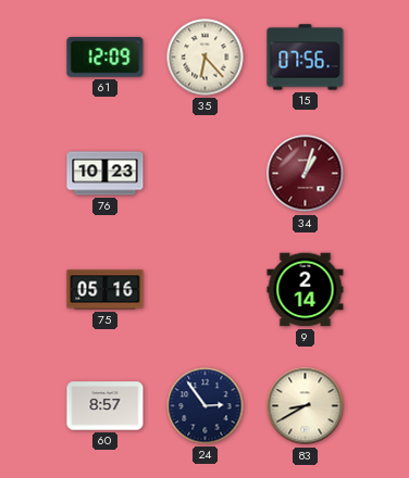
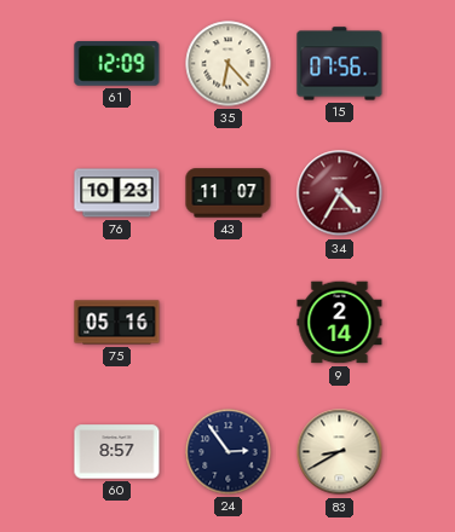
43: none -> 11:07
34: 1:03 -> 4:35
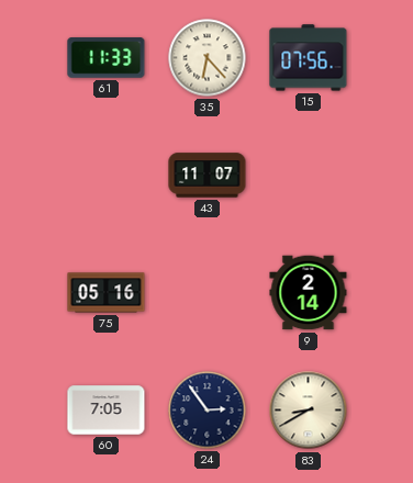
61: 12:09 -> 11:33
76: 10:23 -> none
34: 4:35 -> none
60: 8:57 -> 7:05
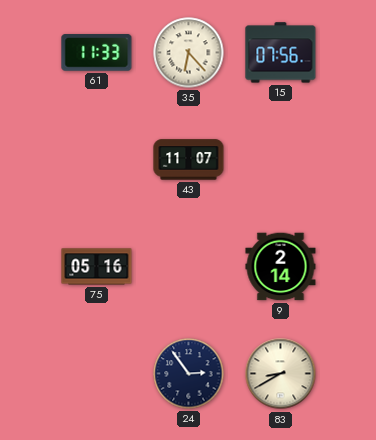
60: 7:05 -> none
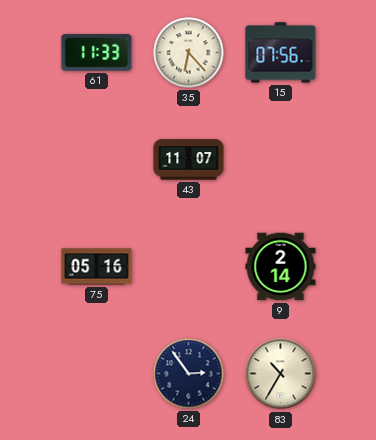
83: 8:40 -> 10:35
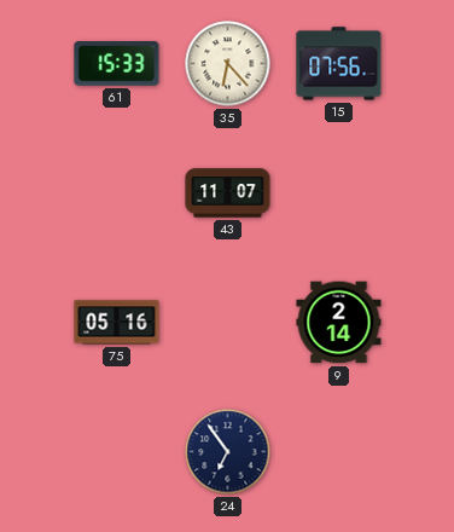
61: 11:33 -> 15:33
24: 2:54 -> 6:54
83: 10:35 -> none
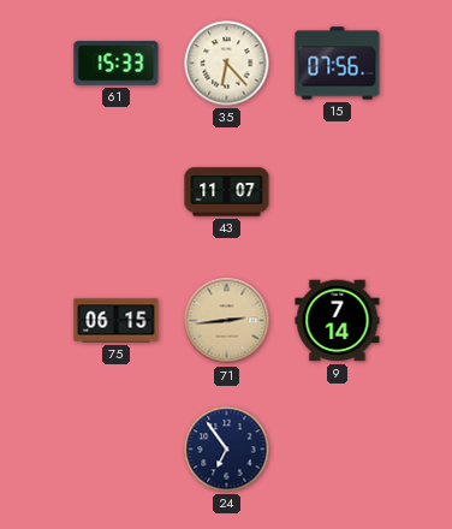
75: 05:16 -> 06:15
71: none -> 2:44
9: 2:14 -> 7:14
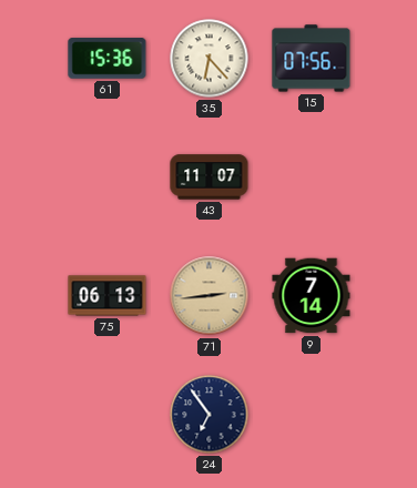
61: 15:33 -> 15:36
75: 06:15 -> 06:13
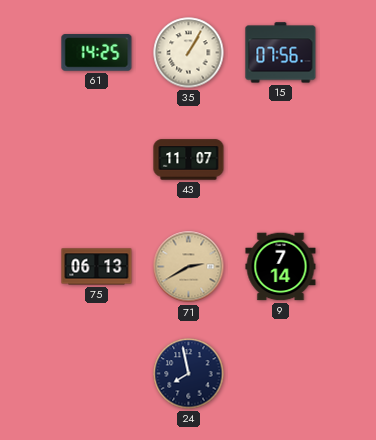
61: 15:36 -> 14:25
35: 6:23 -> 1:05
71: 2:44 -> 2:40
24: 6:54 -> 7:58
